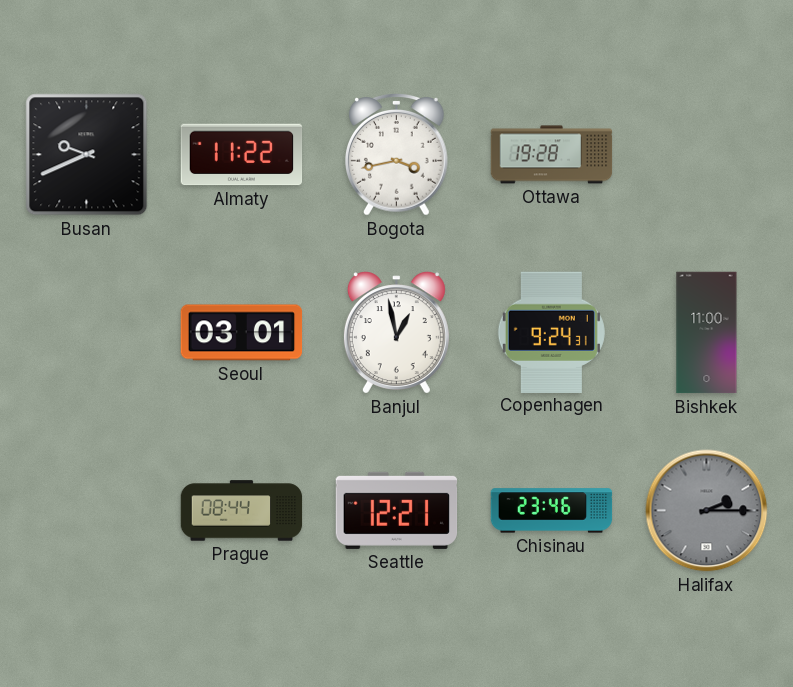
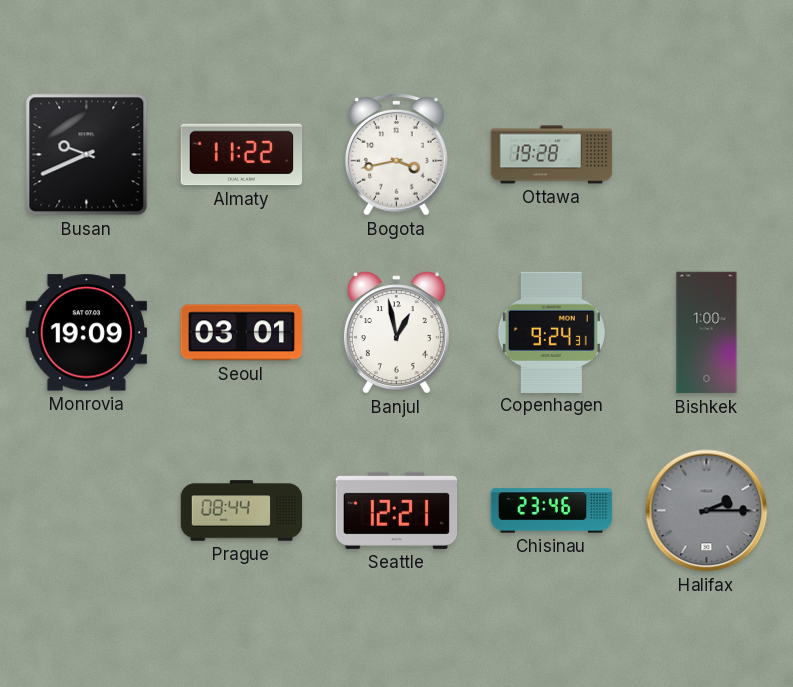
Monrovia: none -> 19:09
Bishkek: 11:00 -> 1:00
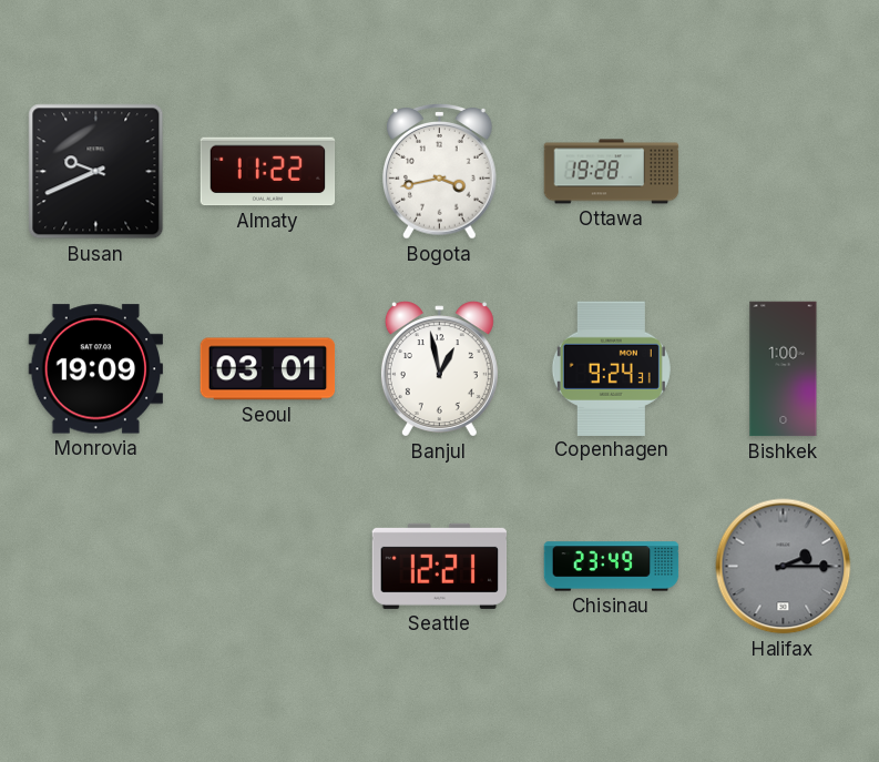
Prague: 08:44 -> none
Chisinau: 23:46 -> 23:49
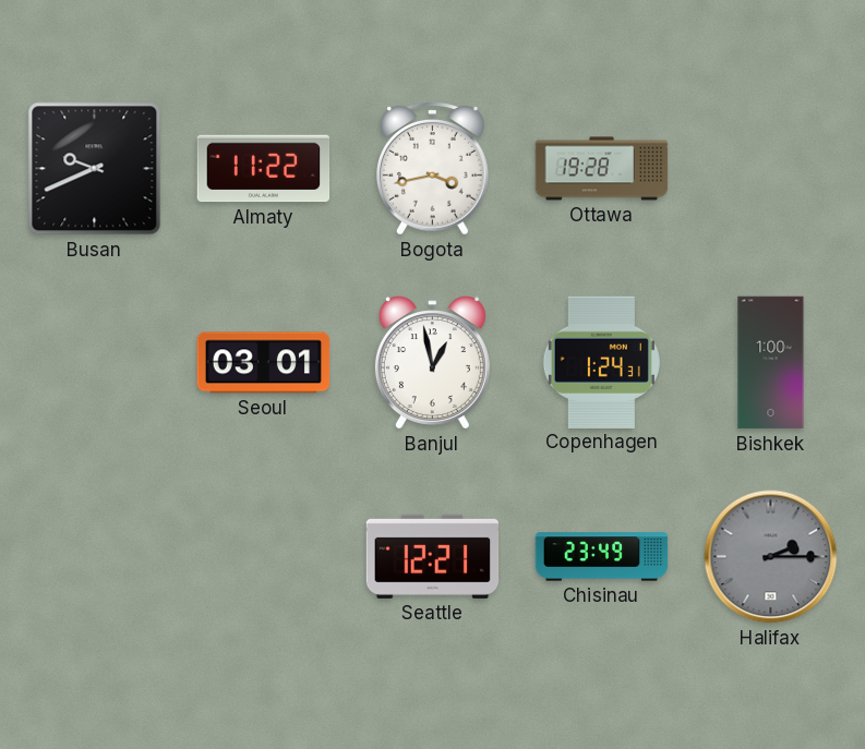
Monrovia: 19:09 -> none
Copenhagen: 9:24 -> 1:24
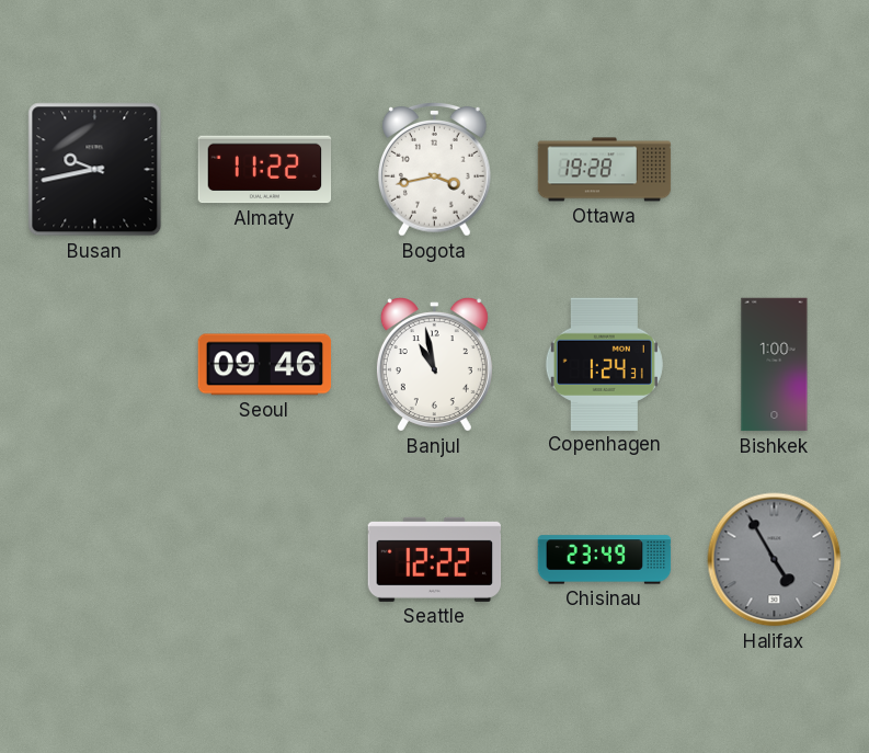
Busan: 9:41 -> 9:43
Seoul: 03:01 -> 09:46
Banjul: 12:58 -> 10:58
Seattle: 12:21 -> 12:22
Halifax: 2:15 -> 4:55
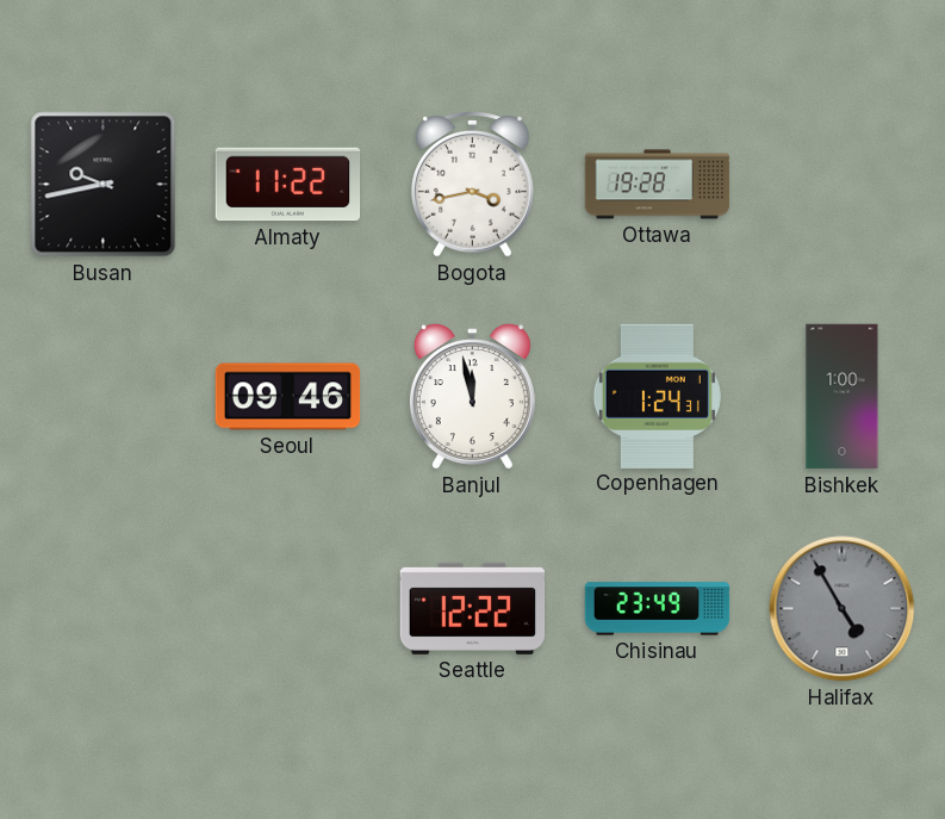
Banjul: 10:58 -> 11:58
